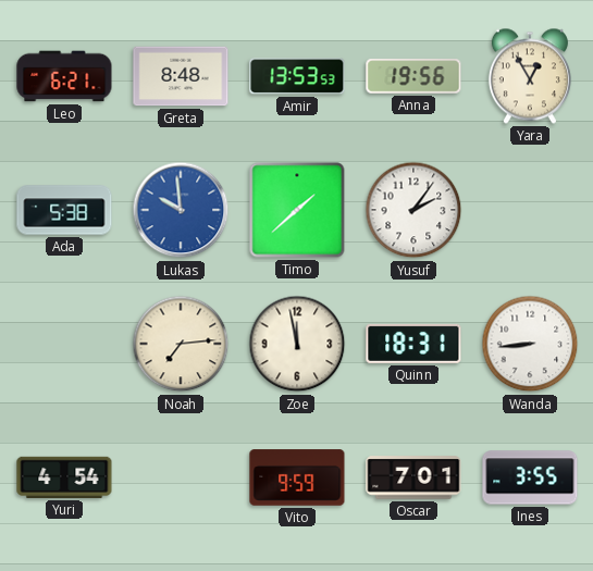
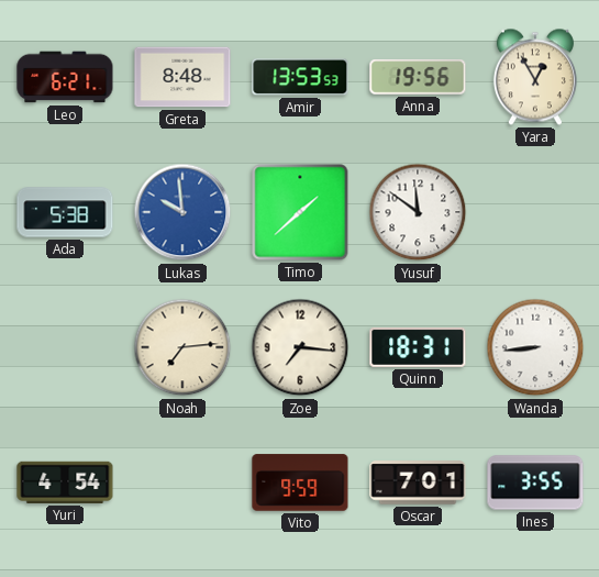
Yusuf: 2:06 -> 11:51
Zoe: 11:58 -> 7:16
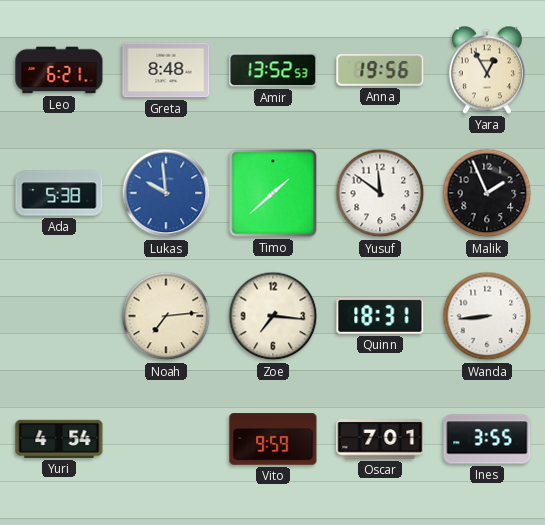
Amir: 13:53 -> 13:52
Malik: none -> 1:56
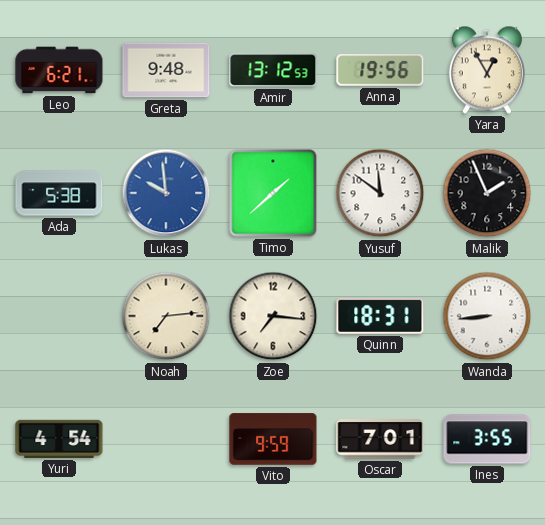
Greta: 8:48 -> 9:48
Amir: 13:52 -> 13:12
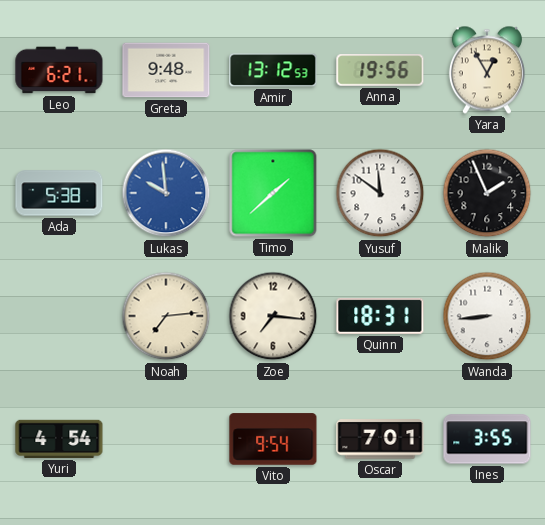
Vito: 9:59 -> 9:54
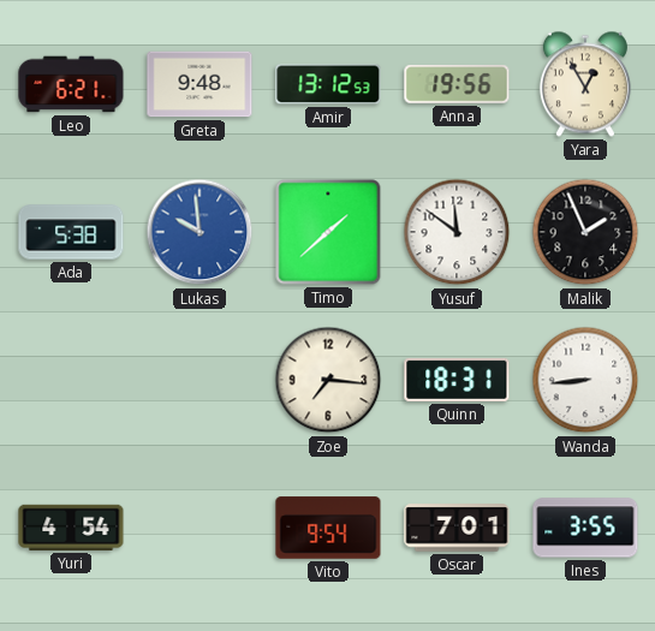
Noah: 7:14 -> none
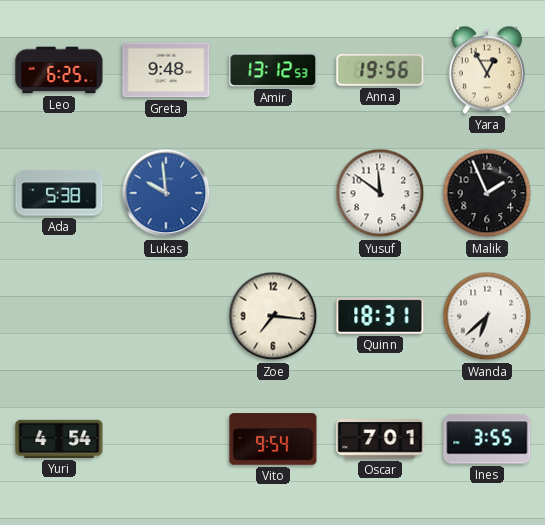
Leo: 6:21 -> 6:25
Timo: 1:38 -> none
Wanda: 8:44 -> 6:38
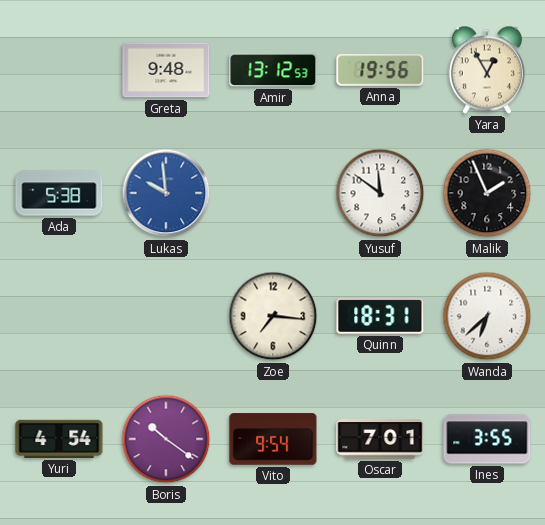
Leo: 6:25 -> none
Boris: none -> 10:21
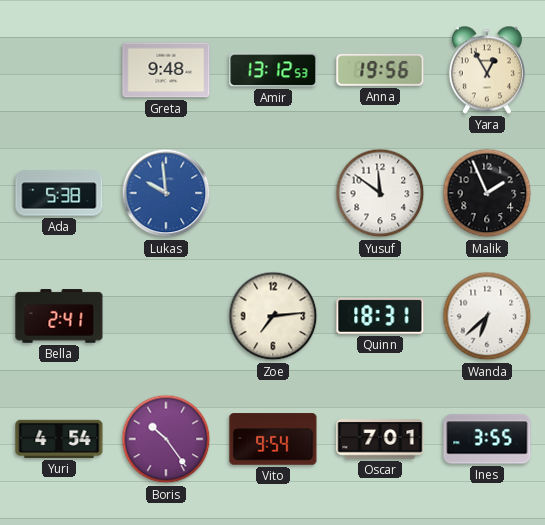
Bella: none -> 2:41
Zoe: 7:16 -> 7:14
Boris: 10:21 -> 10:24
